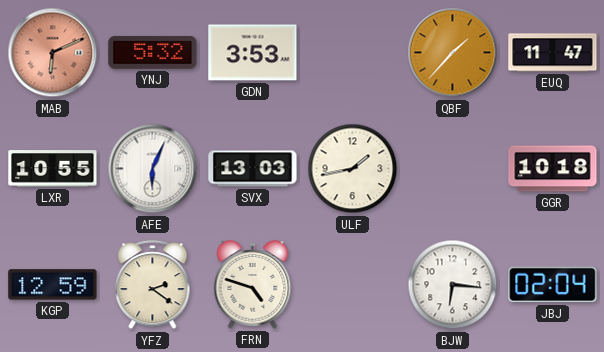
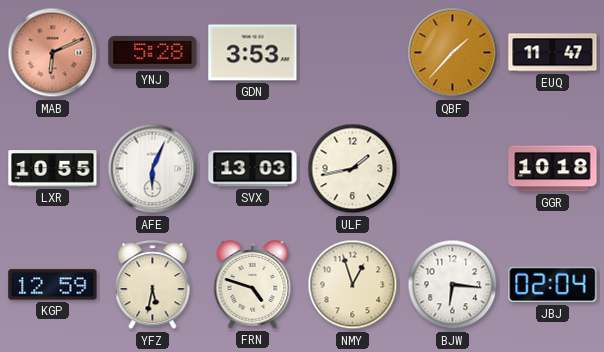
YNJ: 5:32 -> 5:28
YFZ: 2:21 -> 5:32
NMY: none -> 12:57
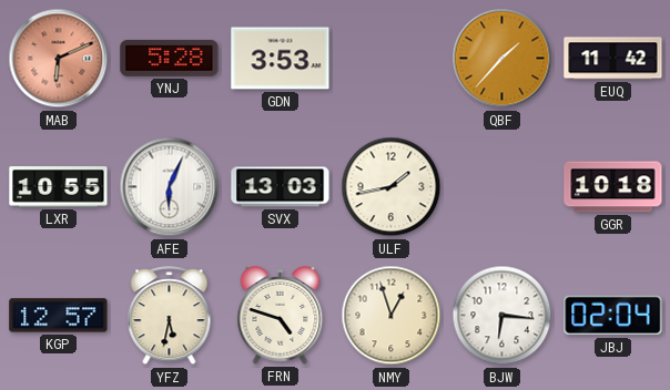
EUQ: 11:47 -> 11:42
KGP: 12:59 -> 12:57
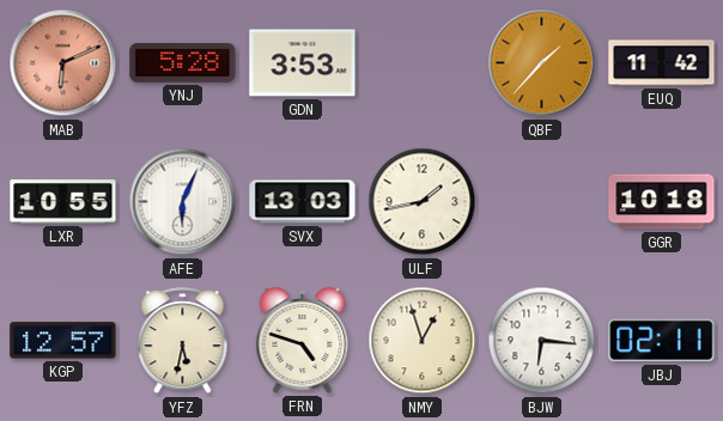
JBJ: 02:04 -> 02:11
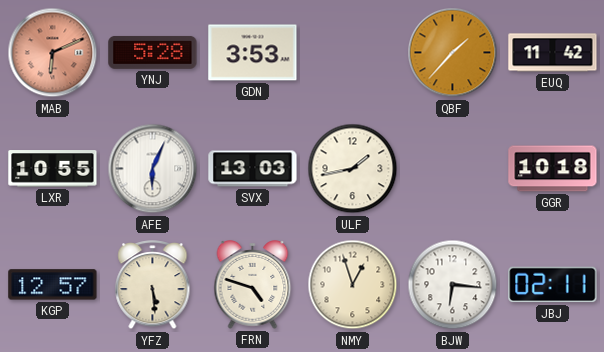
YFZ: 5:32 -> 5:29
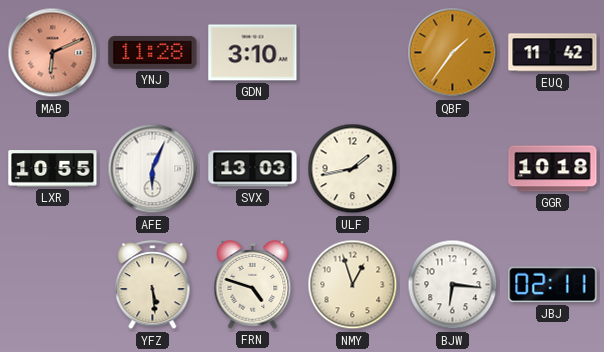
YNJ: 5:28 -> 11:28
GDN: 3:53 -> 3:10
QBF: 1:37 -> 1:36
KGP: 12:57 -> none
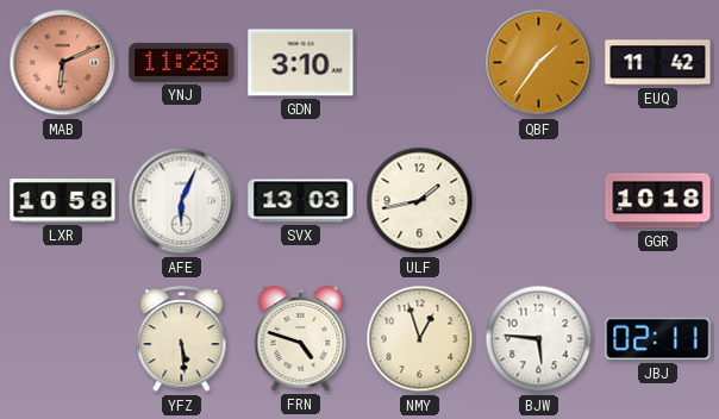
LXR: 10:55 -> 10:58
BJW: 6:16 -> 5:46
